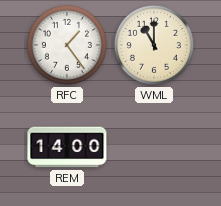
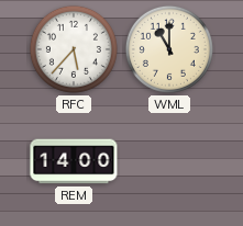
RFC: 1:24 -> 5:37
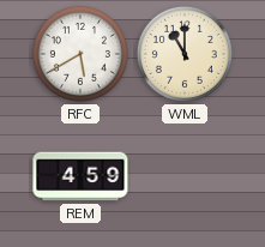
RFC: 5:37 -> 5:40
REM: 14:00 -> 4:59
